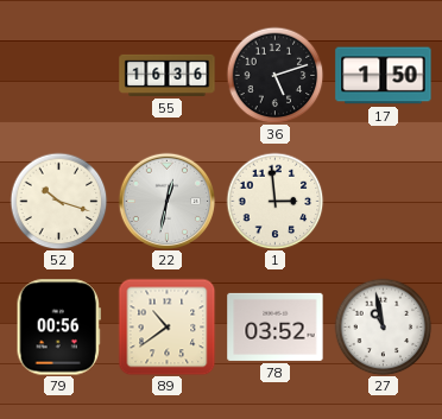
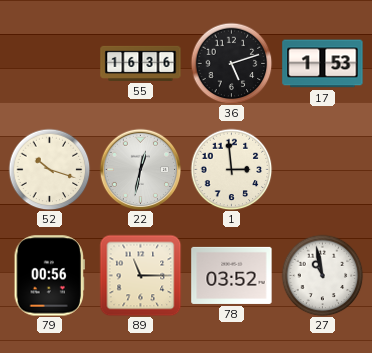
17: 1:50 -> 1:53
89: 10:39 -> 11:15
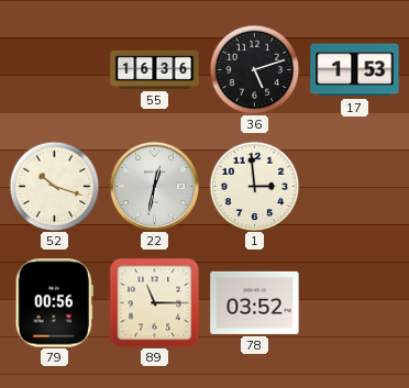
27: 10:58 -> none
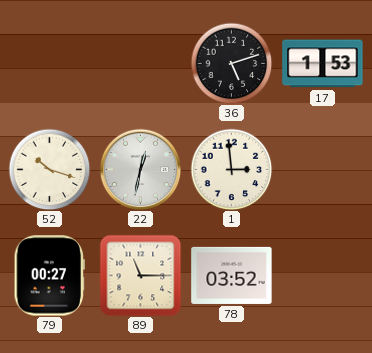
55: 16:36 -> none
79: 00:56 -> 00:27
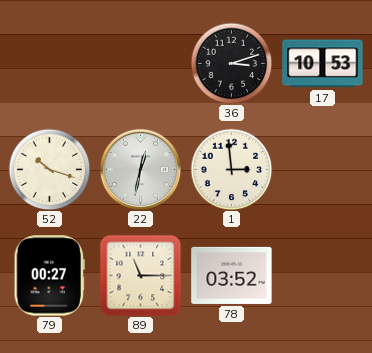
36: 5:12 -> 3:12
17: 1:53 -> 10:53
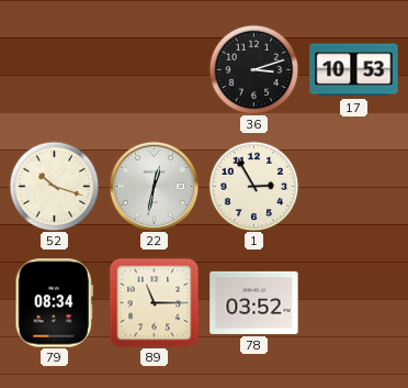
1: 2:59 -> 2:55
79: 00:27 -> 08:34
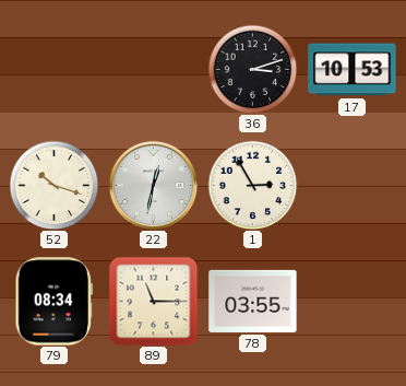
78: 03:52 -> 03:55
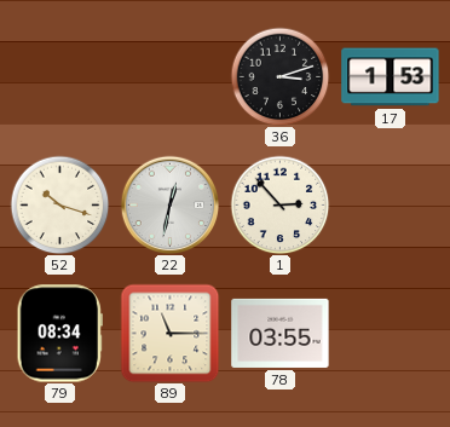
17: 10:53 -> 1:53
1: 2:55 -> 2:53
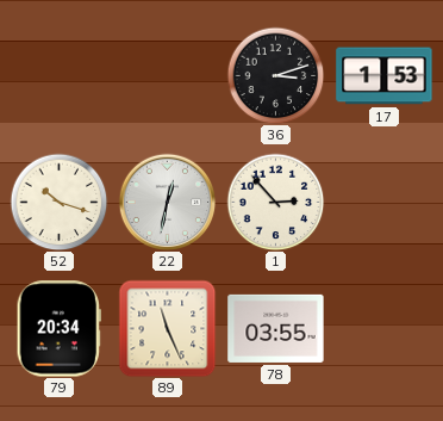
79: 08:34 -> 20:34
89: 11:15 -> 11:26
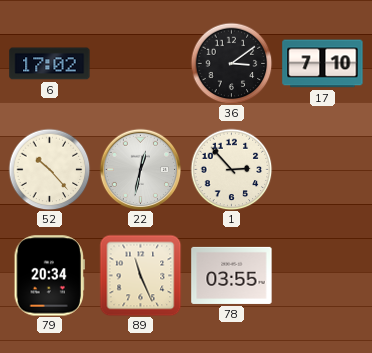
6: none -> 17:02
36: 3:12 -> 3:09
17: 1:53 -> 7:10
52: 10:18 -> 10:23
